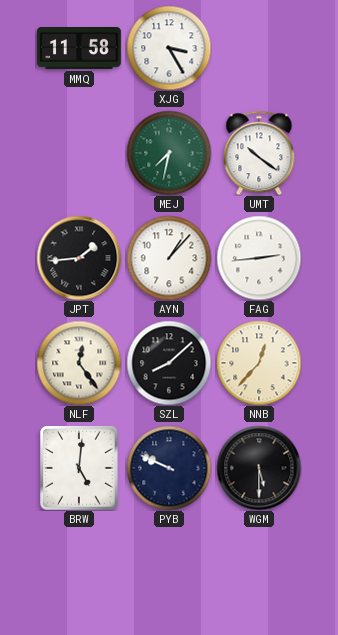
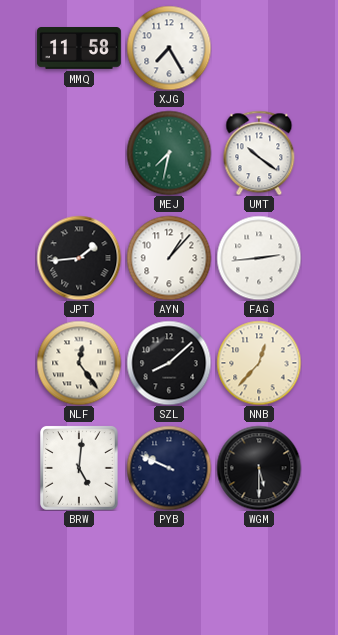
XJG: 3:25 -> 7:25
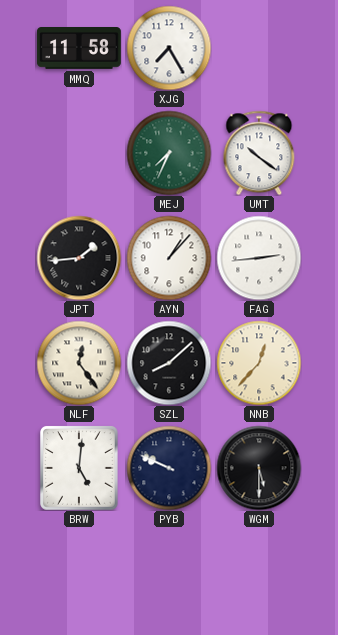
MEJ: 7:32 -> 7:34
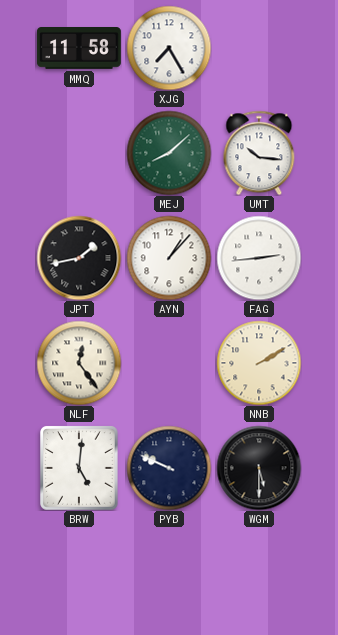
MEJ: 7:34 -> 8:08
UMT: 10:21 -> 10:16
JPT: 1:44 -> 1:43
SZL: 8:08 -> none
NNB: 12:37 -> 2:10
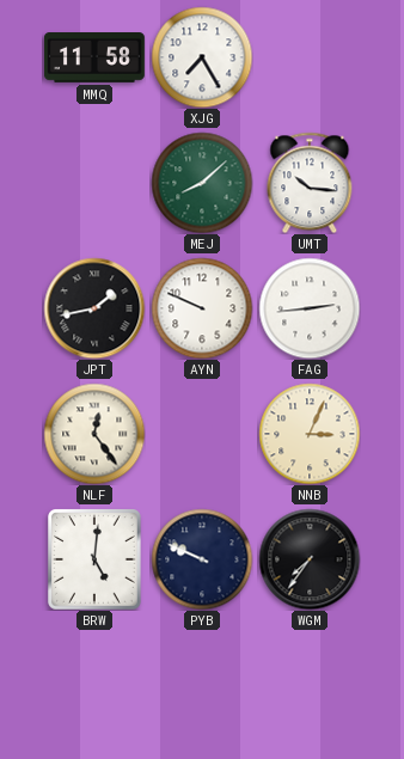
AYN: 1:07 -> 9:49
NNB: 2:10 -> 3:04
WGM: 5:30 -> 7:36
